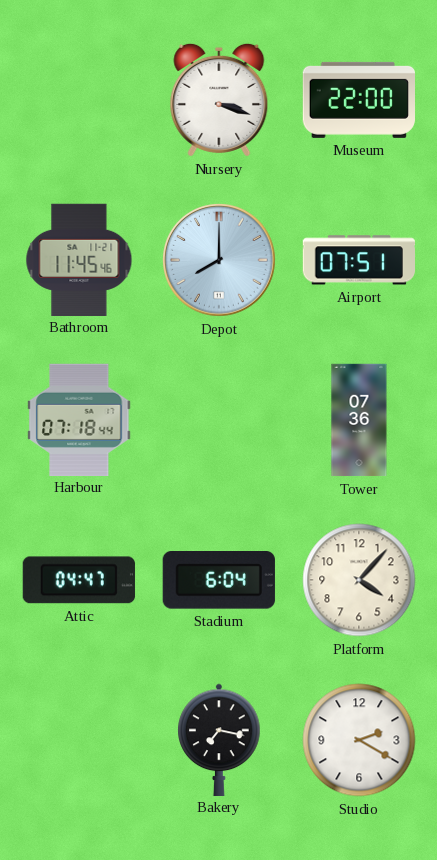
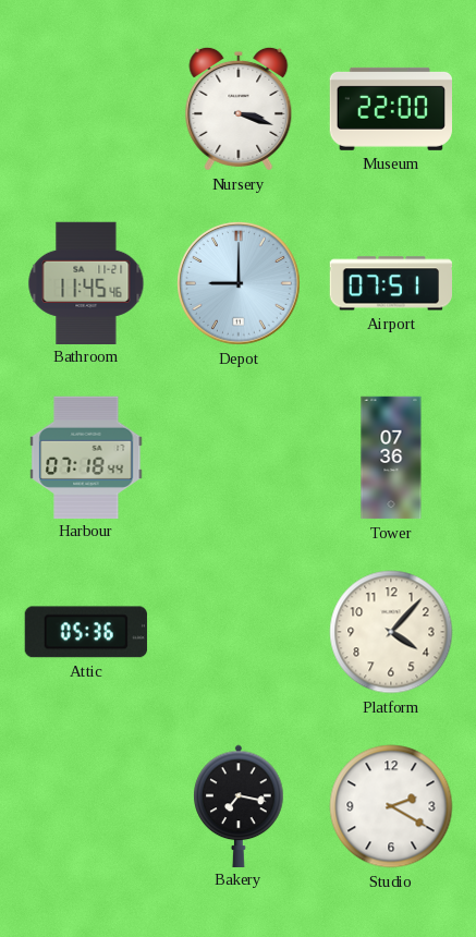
Depot: 8:00 -> 9:00
Attic: 04:47 -> 05:36
Stadium: 6:04 -> none
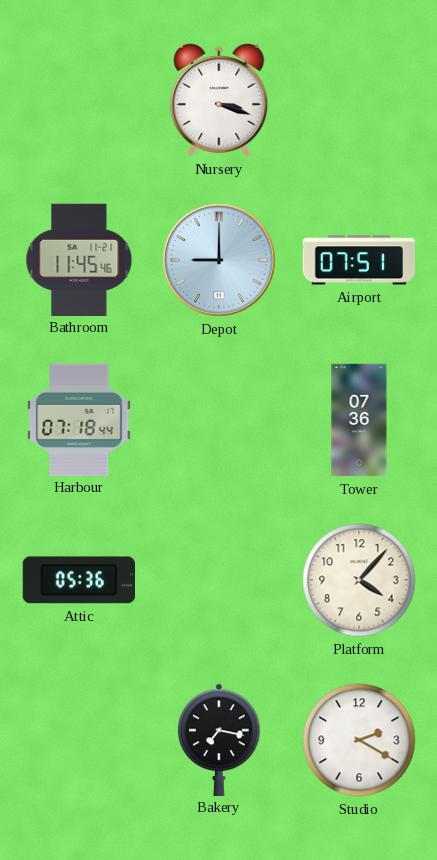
Museum: 22:00 -> none
